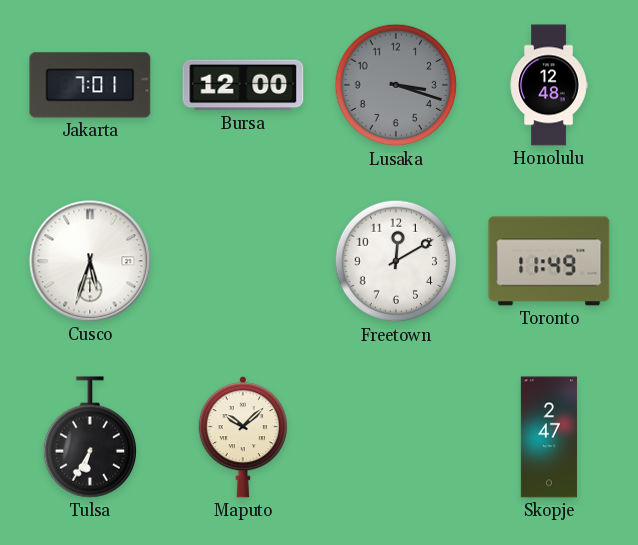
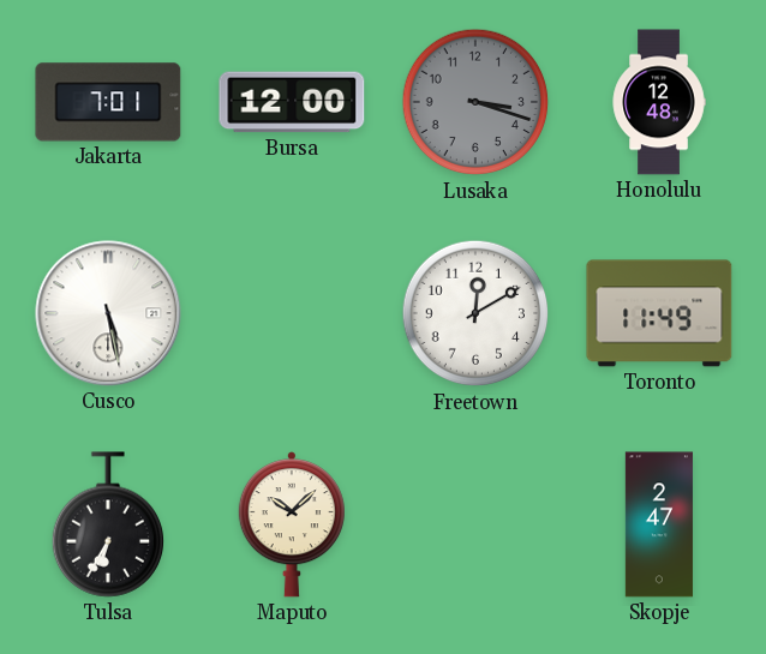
Cusco: 5:33 -> 5:28
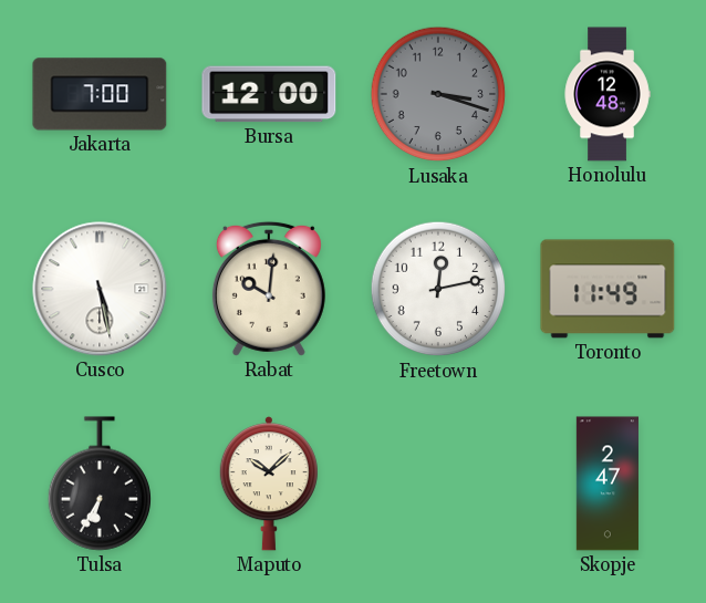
Jakarta: 7:01 -> 7:00
Rabat: none -> 10:01
Freetown: 12:10 -> 12:13
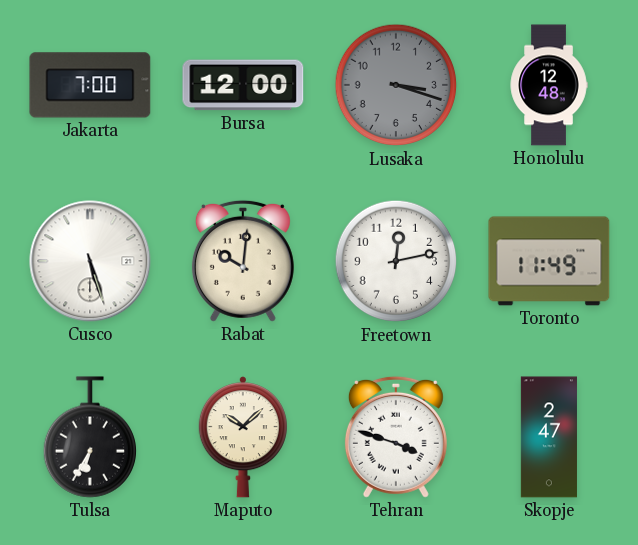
Cusco: 5:28 -> 5:27
Tehran: none -> 3:48
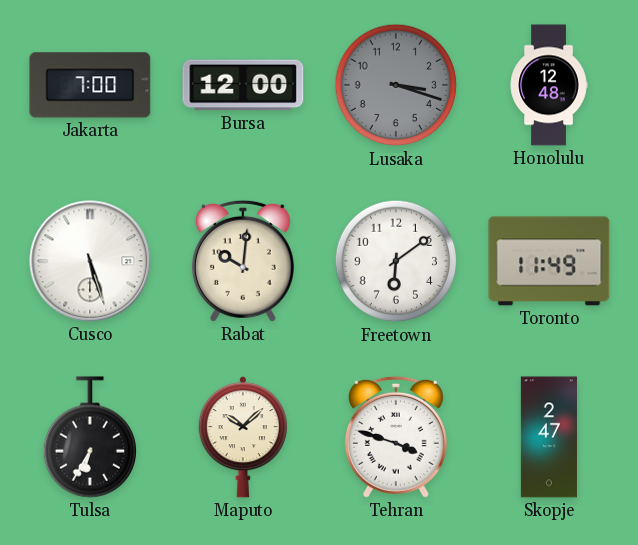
Freetown: 12:13 -> 6:09
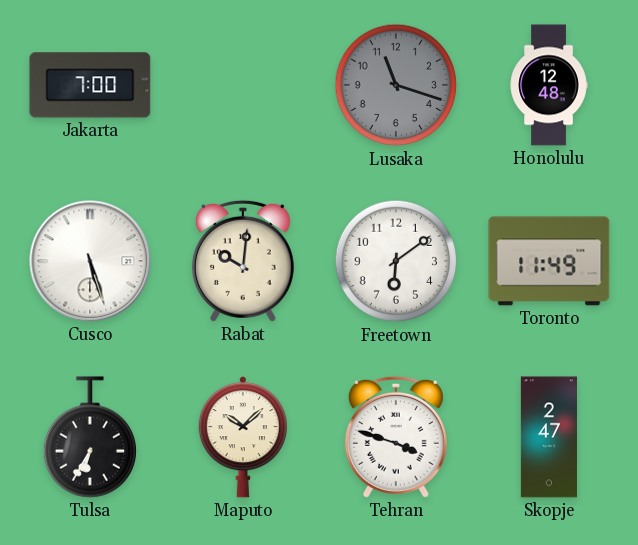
Bursa: 12:00 -> none
Lusaka: 3:18 -> 11:18
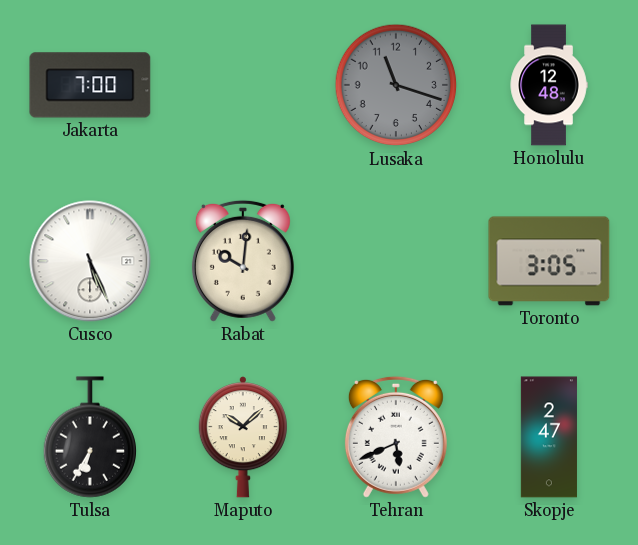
Cusco: 5:27 -> 5:26
Freetown: 6:09 -> none
Toronto: 11:49 -> 3:05
Tehran: 3:48 -> 5:41
